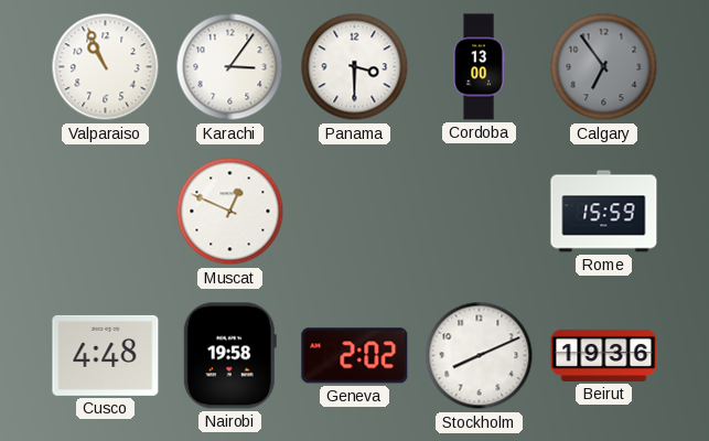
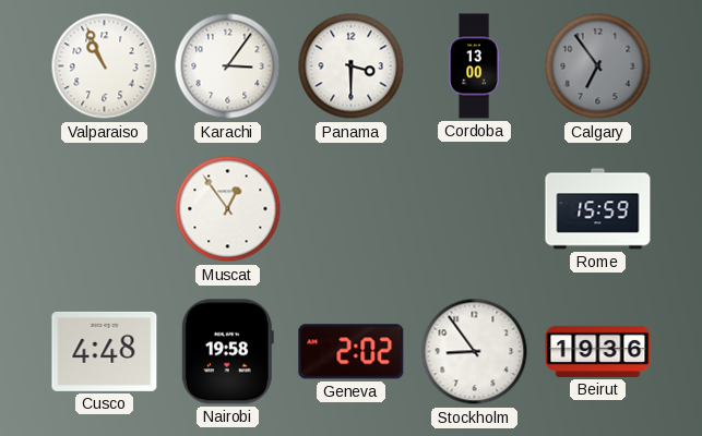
Muscat: 12:49 -> 12:54
Stockholm: 8:11 -> 8:54
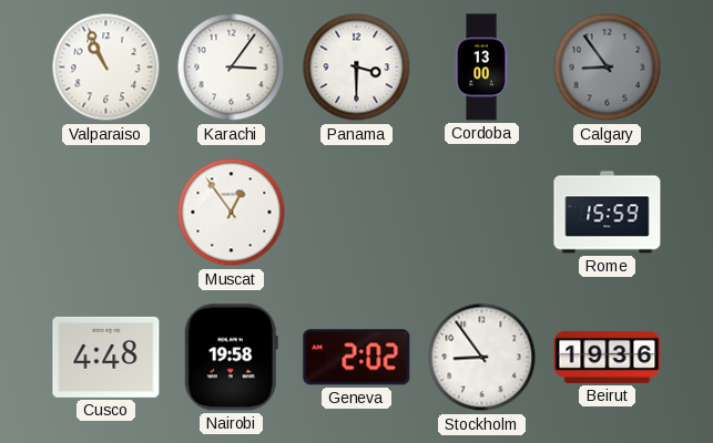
Calgary: 6:54 -> 8:54
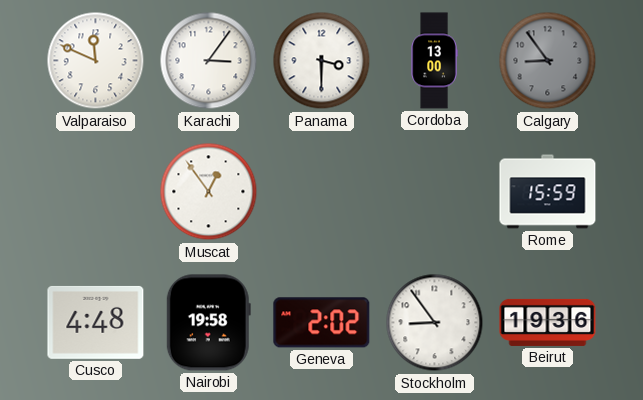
Valparaiso: 10:56 -> 11:49
